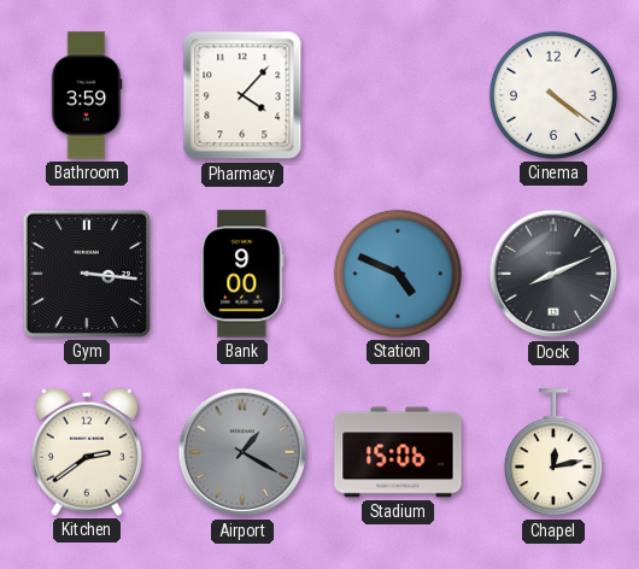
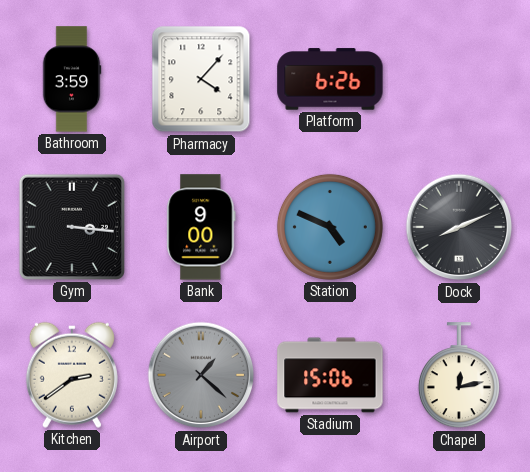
Platform: none -> 6:26
Cinema: 4:21 -> none
Airport: 1:20 -> 1:22
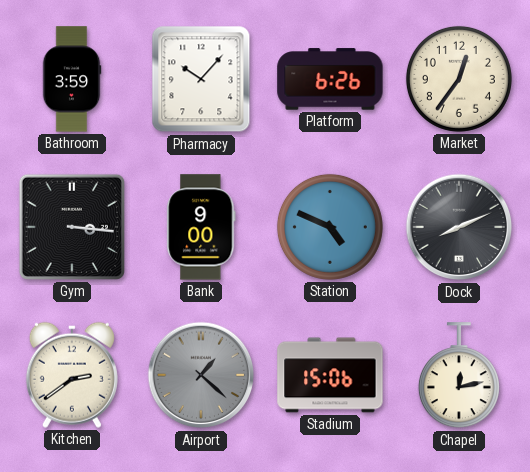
Pharmacy: 4:07 -> 10:07
Market: none -> 12:36
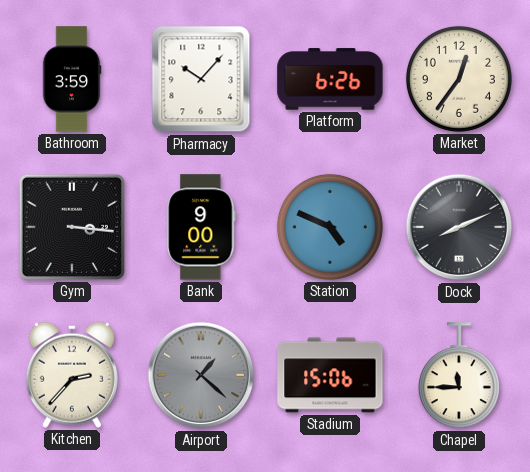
Kitchen: 2:39 -> 2:37
Chapel: 12:13 -> 11:45
